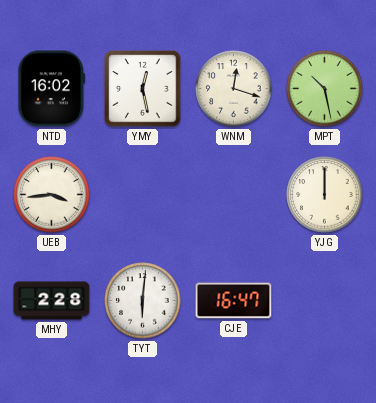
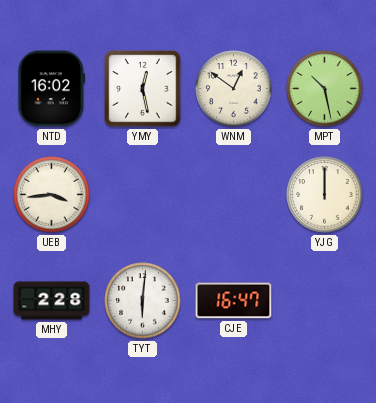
WNM: 12:18 -> 12:51
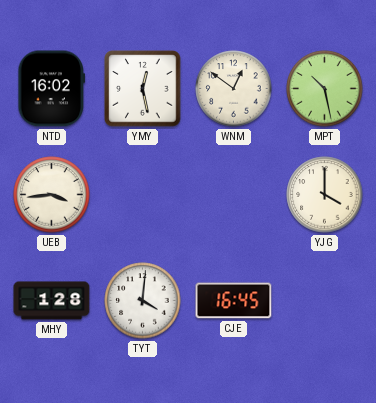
YJG: 12:00 -> 4:00
MHY: 2:28 -> 1:28
TYT: 6:01 -> 4:01
CJE: 16:47 -> 16:45
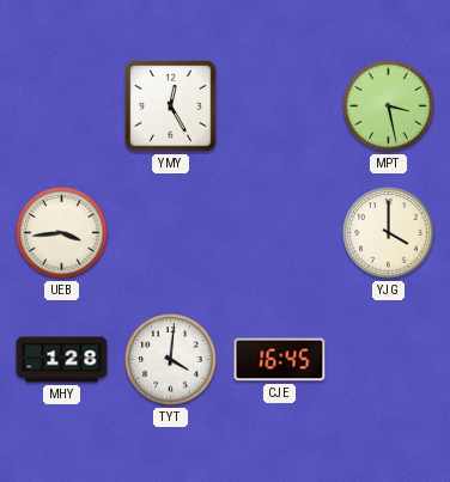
NTD: 16:02 -> none
YMY: 12:28 -> 12:25
WNM: 12:51 -> none
MPT: 10:28 -> 3:28
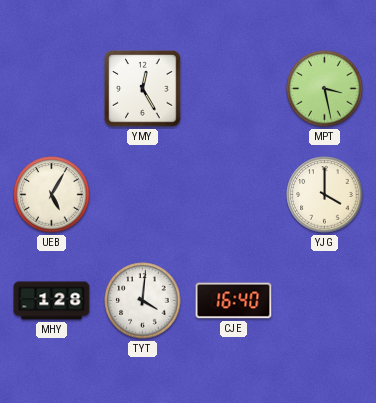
UEB: 3:44 -> 5:05
CJE: 16:45 -> 16:40
